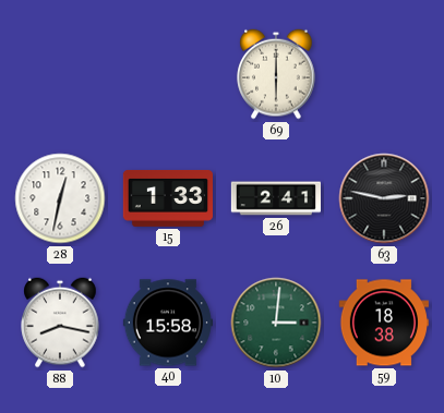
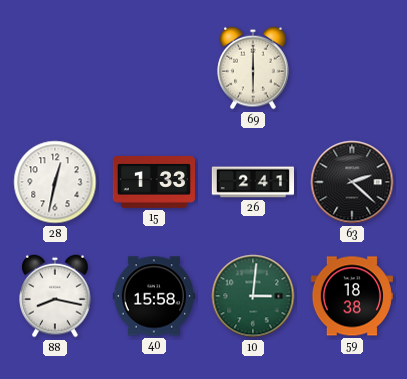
63: 2:47 -> 2:22
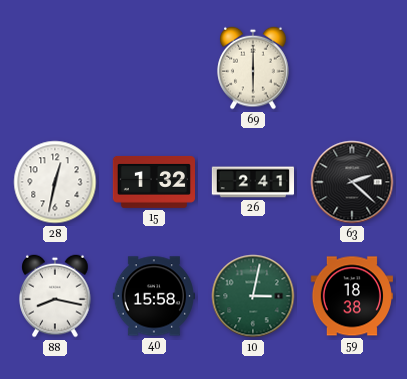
15: 1:33 -> 1:32
10: 3:01 -> 3:02
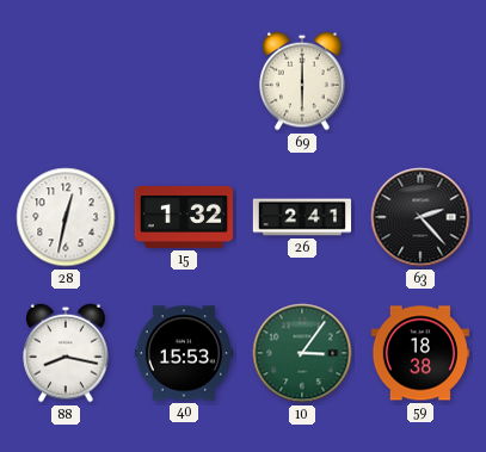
63: 2:22 -> 2:23
40: 15:58 -> 15:53
10: 3:02 -> 3:06
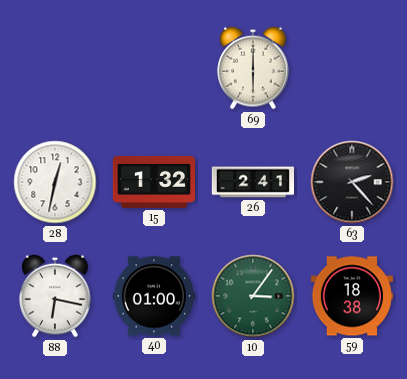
88: 8:17 -> 6:17
40: 15:53 -> 01:00
